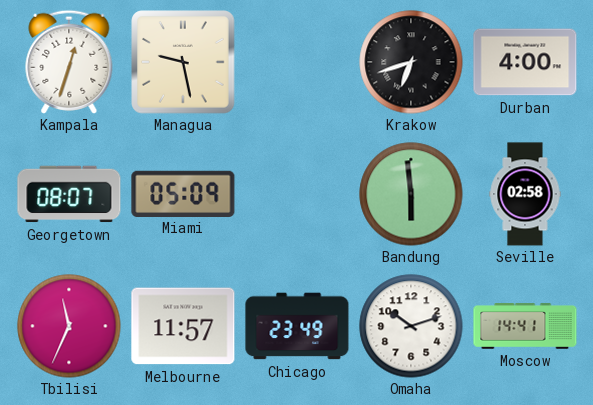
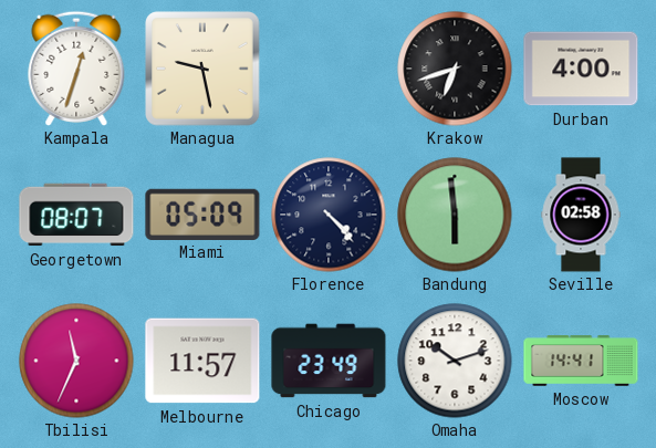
Florence: none -> 4:23
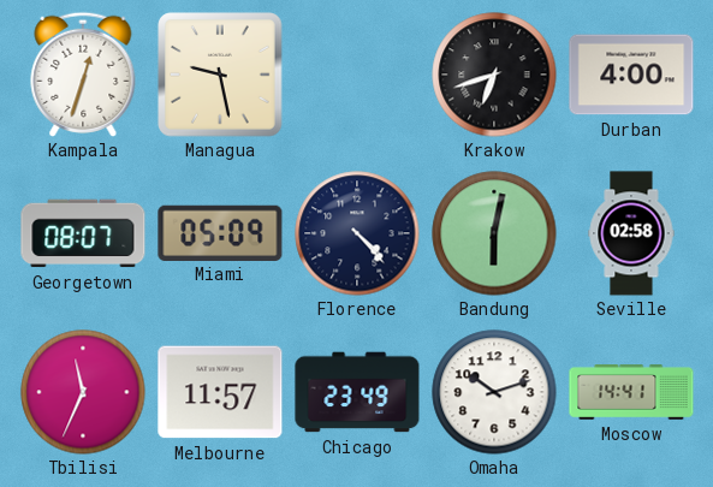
Bandung: 5:59 -> 6:02
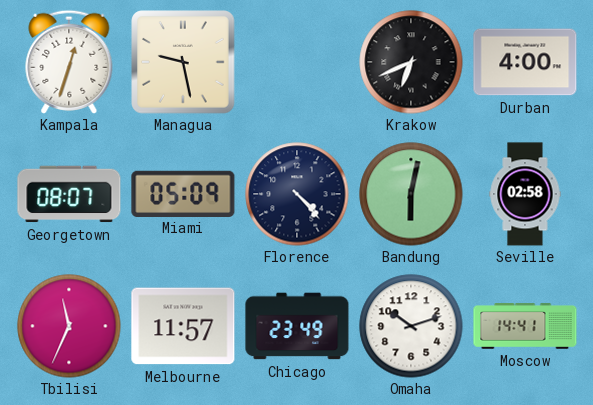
Krakow: 6:42 -> 6:41
